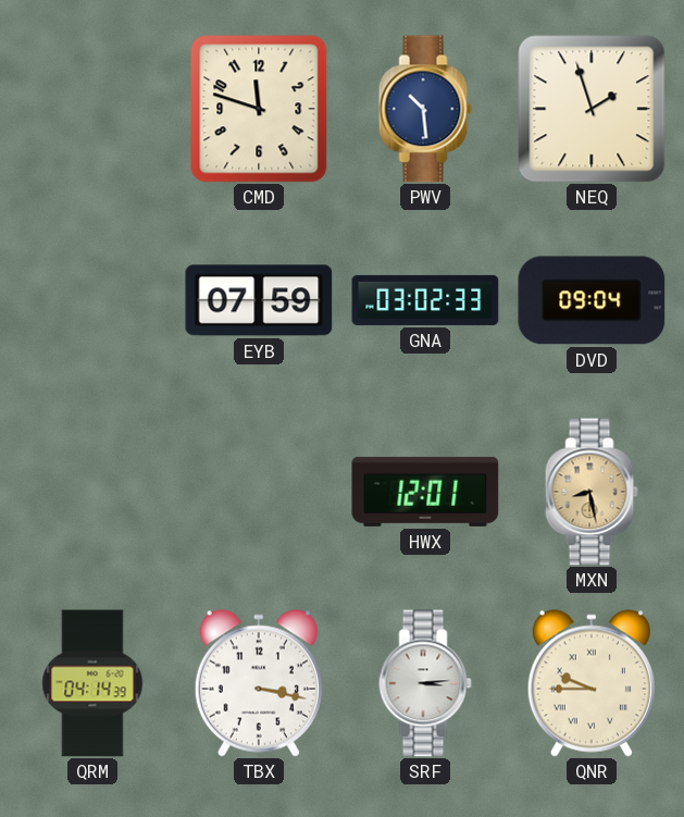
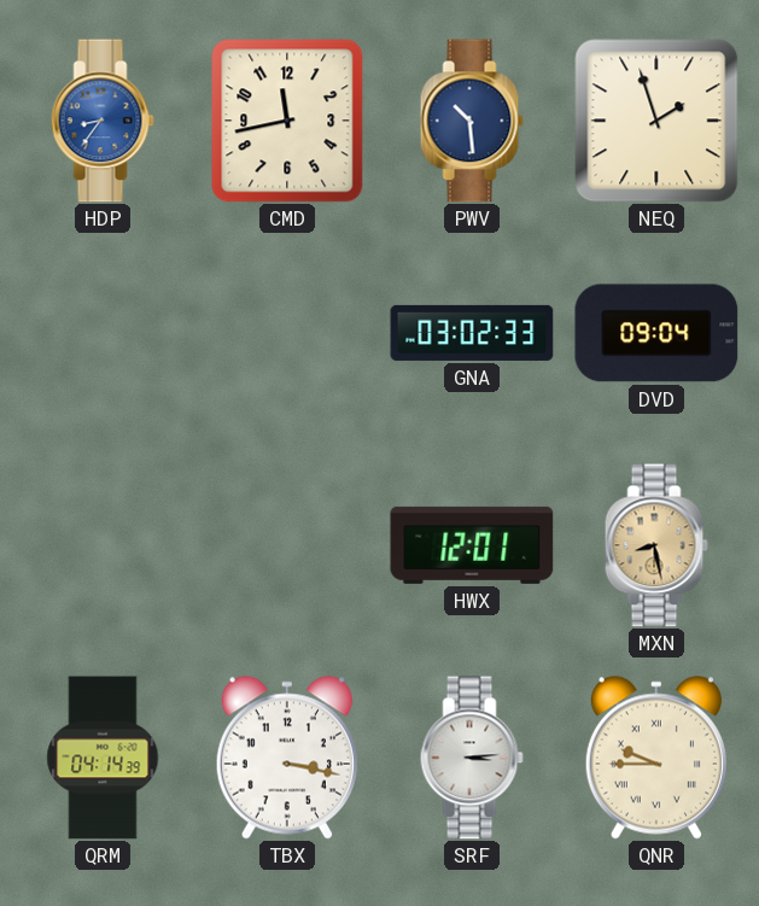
HDP: none -> 8:36
CMD: 11:48 -> 11:43
EYB: 07:59 -> none
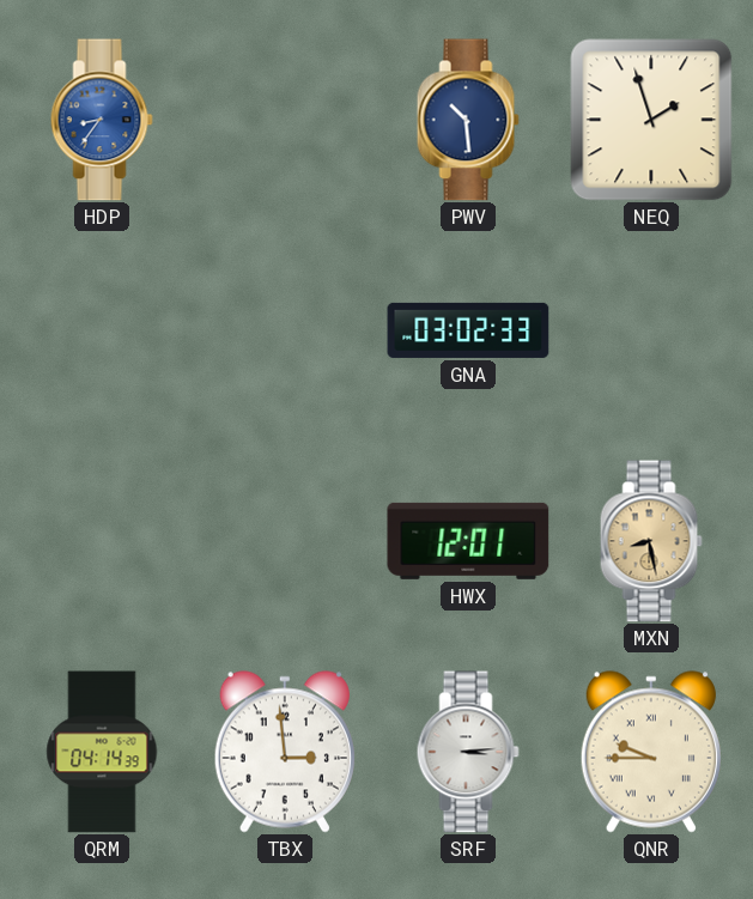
CMD: 11:43 -> none
DVD: 09:04 -> none
TBX: 3:17 -> 2:59
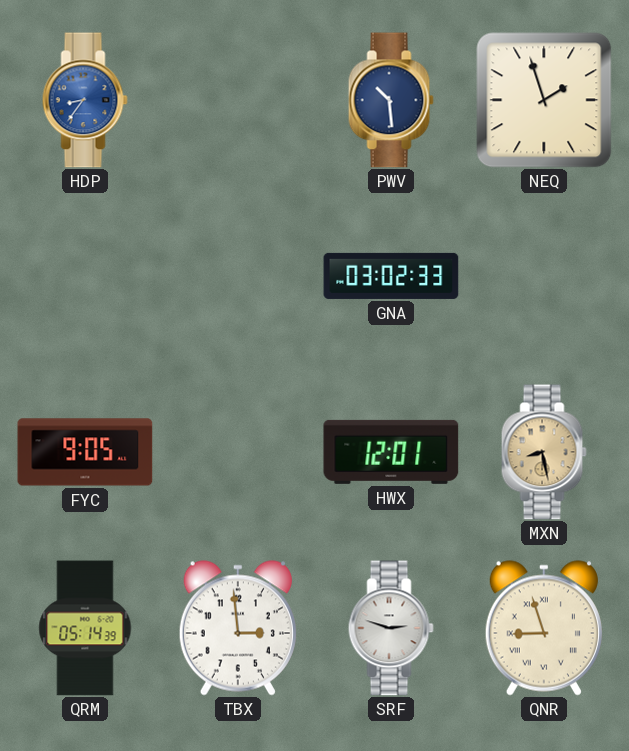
FYC: none -> 9:05
QRM: 04:14 -> 05:14
SRF: 3:14 -> 2:48
QNR: 9:45 -> 8:57
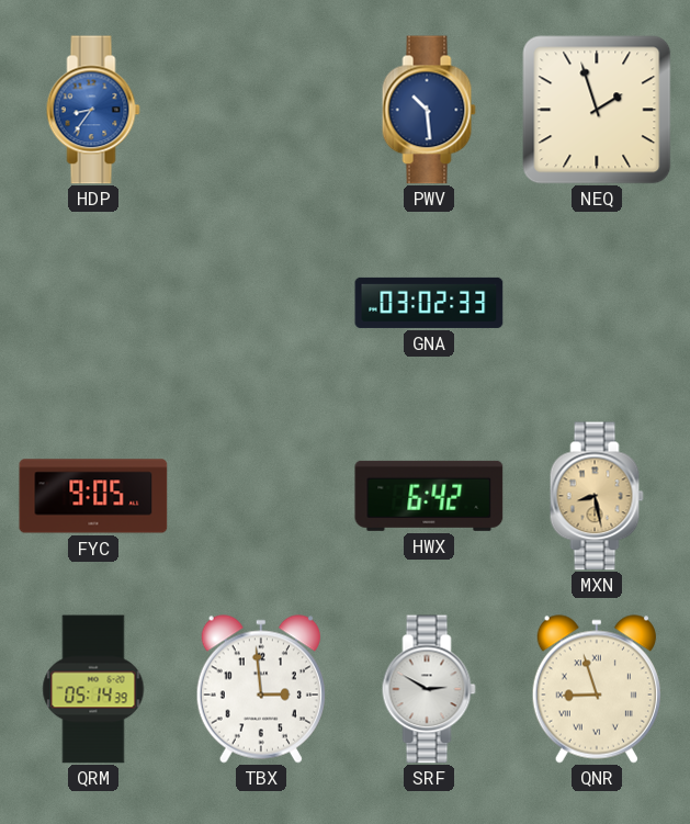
HWX: 12:01 -> 6:42
SRF: 2:48 -> 2:50
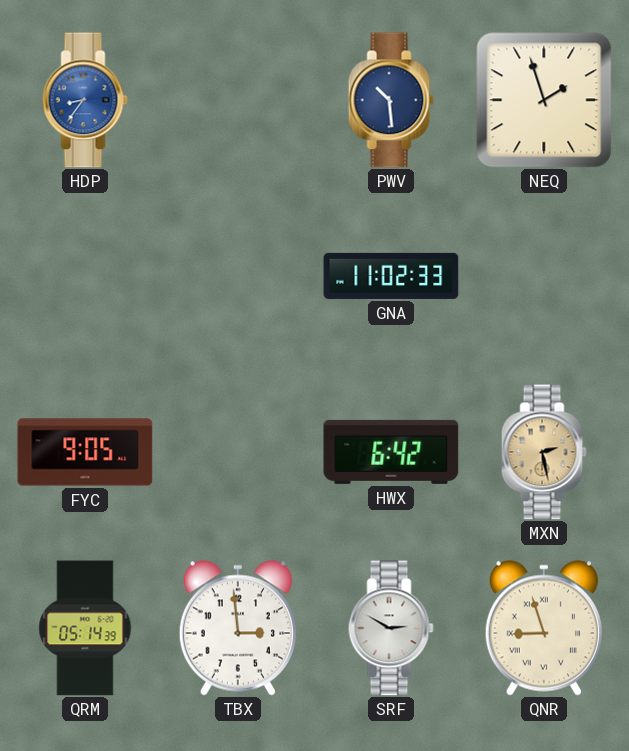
GNA: 03:02 -> 11:02
MXN: 8:28 -> 2:28
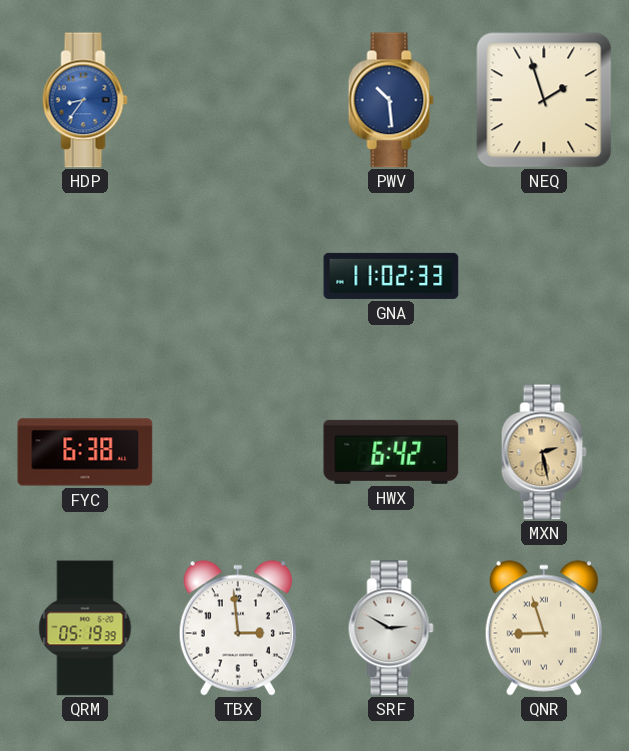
FYC: 9:05 -> 6:38
QRM: 05:14 -> 05:19
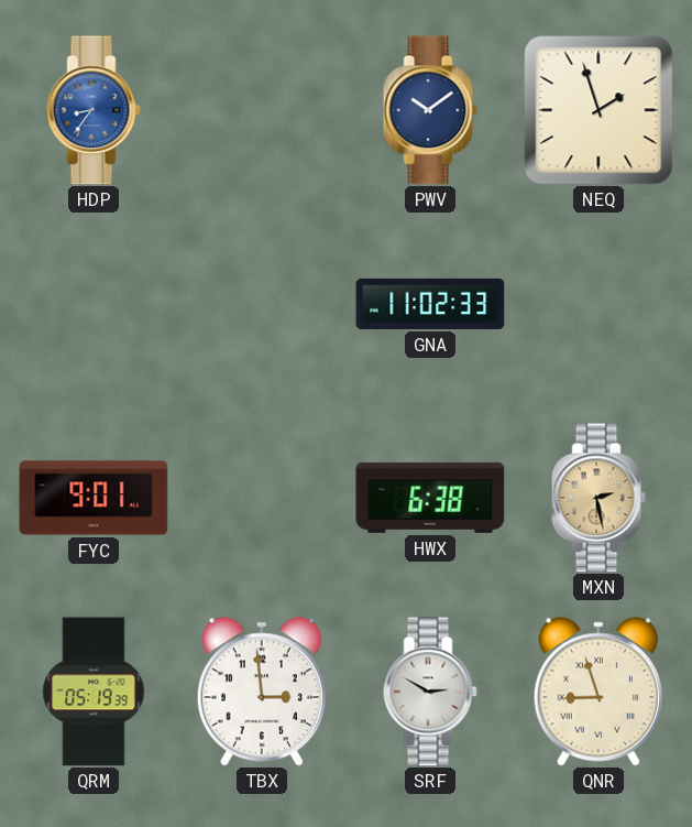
PWV: 10:29 -> 10:09
FYC: 6:38 -> 9:01
HWX: 6:42 -> 6:38
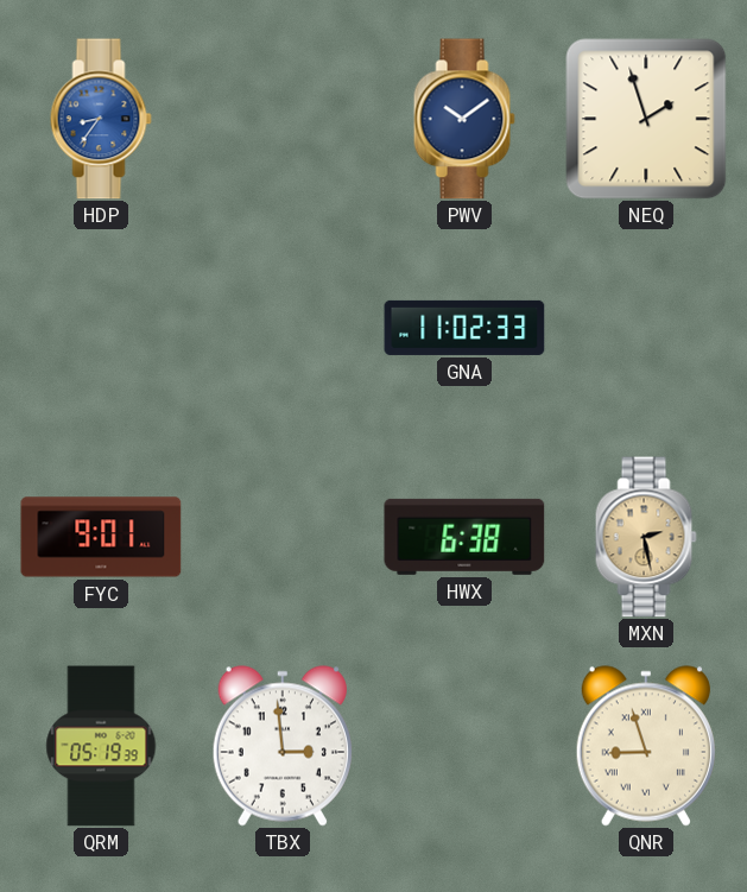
SRF: 2:50 -> none
